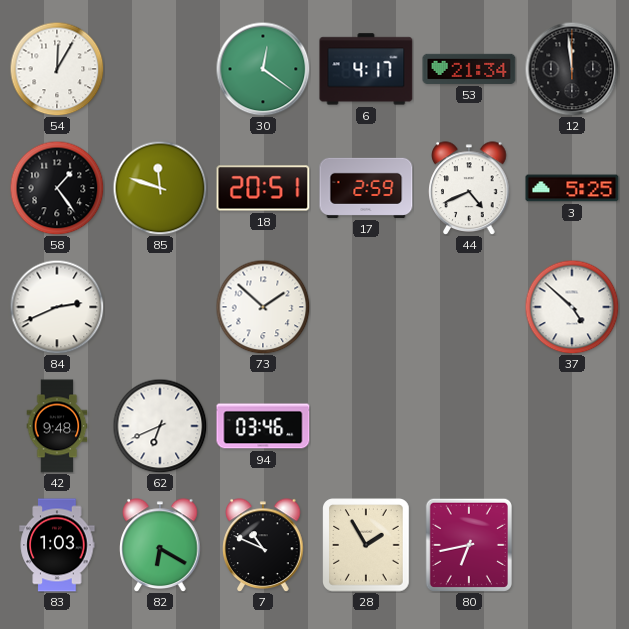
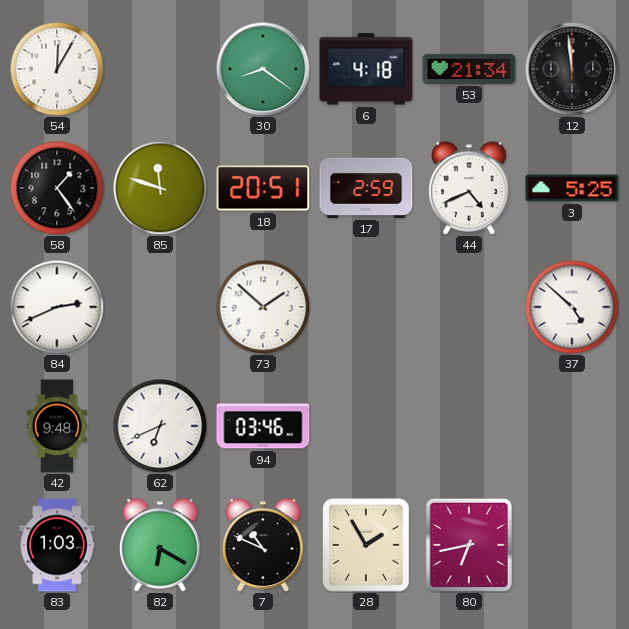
30: 12:21 -> 8:21
6: 4:17 -> 4:18
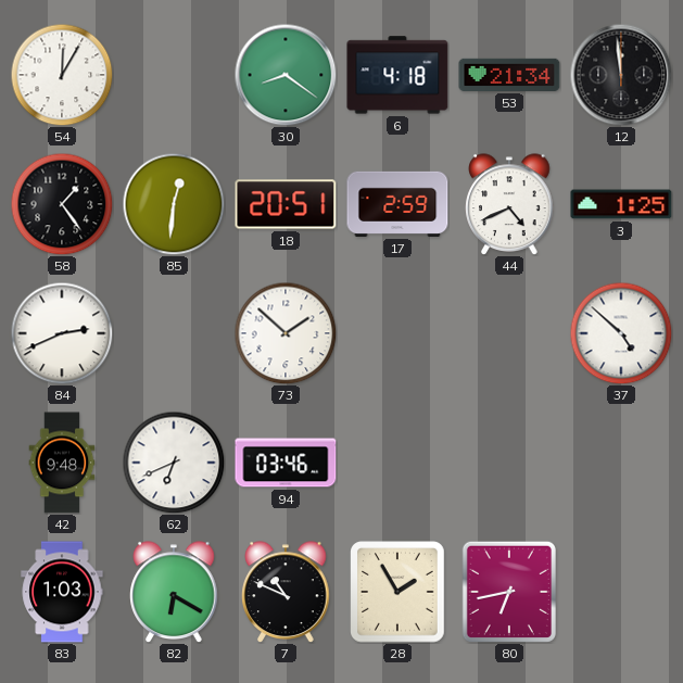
85: 11:48 -> 12:31
3: 5:25 -> 1:25
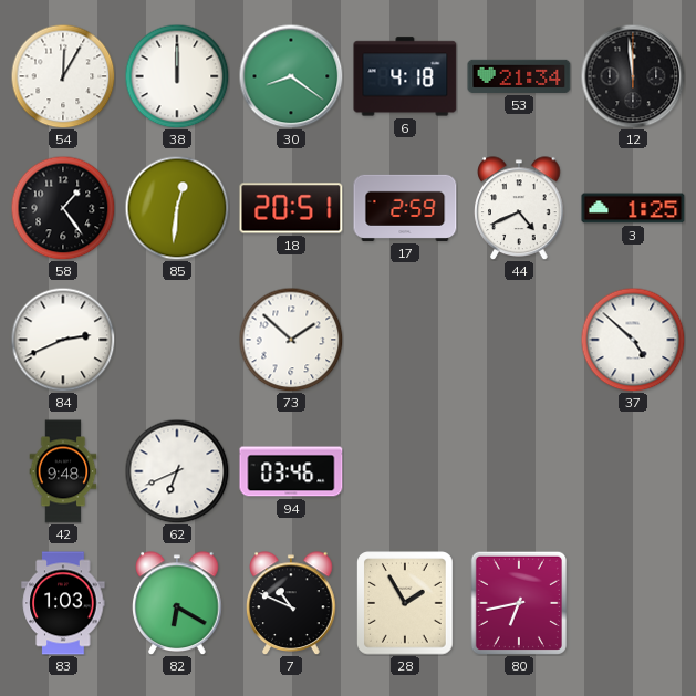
38: none -> 12:00
